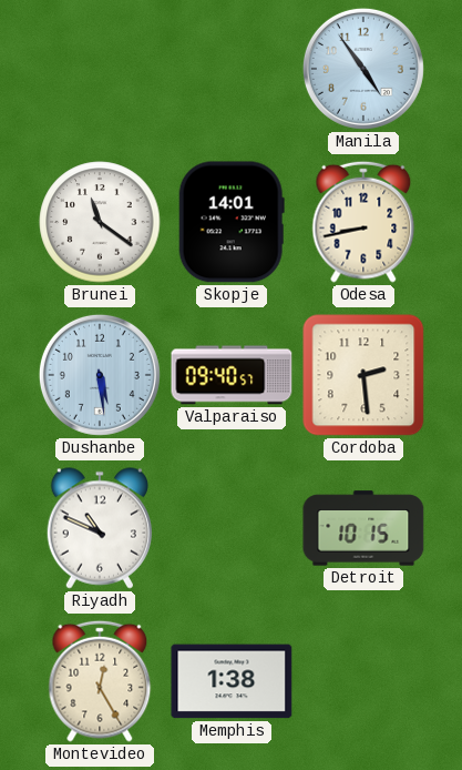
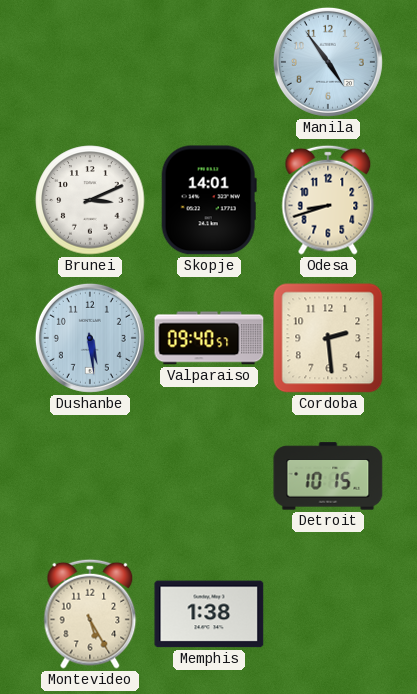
Brunei: 11:21 -> 3:11
Odesa: 8:43 -> 8:42
Riyadh: 10:49 -> none
Montevideo: 12:25 -> 5:25
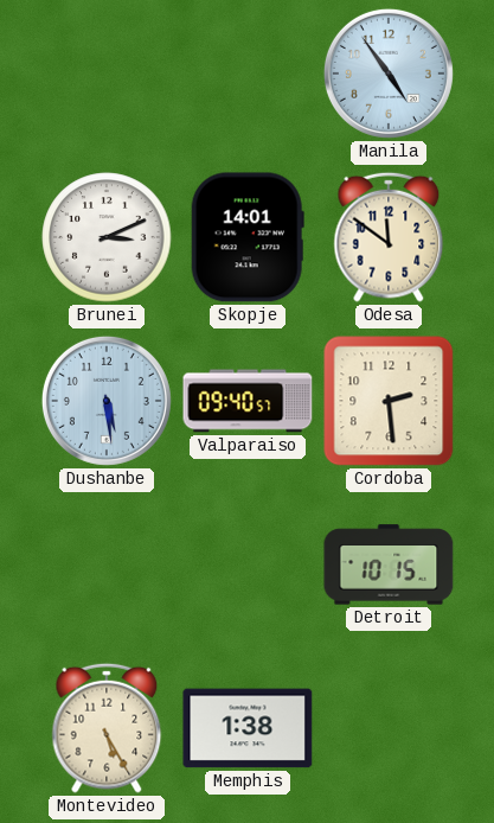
Odesa: 8:42 -> 11:51
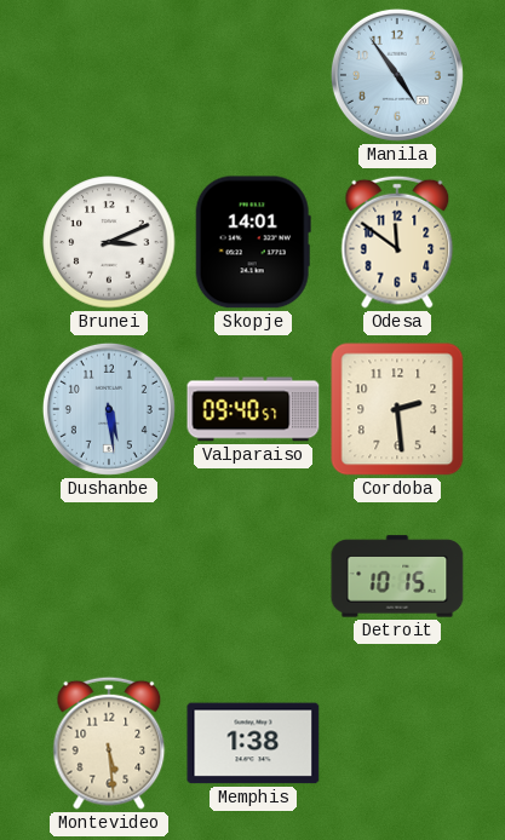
Montevideo: 5:25 -> 5:29
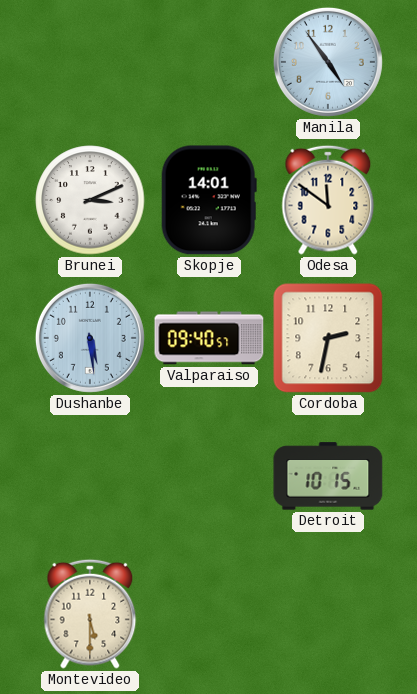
Cordoba: 2:29 -> 2:32
Montevideo: 5:29 -> 5:30
Memphis: 1:38 -> none
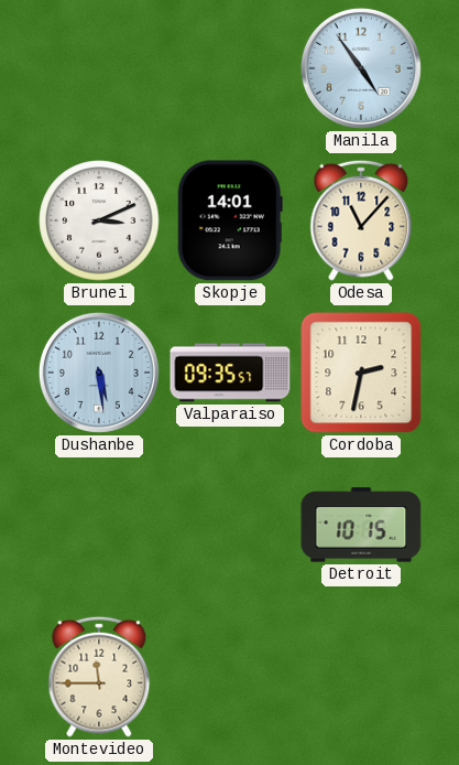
Odesa: 11:51 -> 11:07
Valparaiso: 09:40 -> 09:35
Montevideo: 5:30 -> 11:45
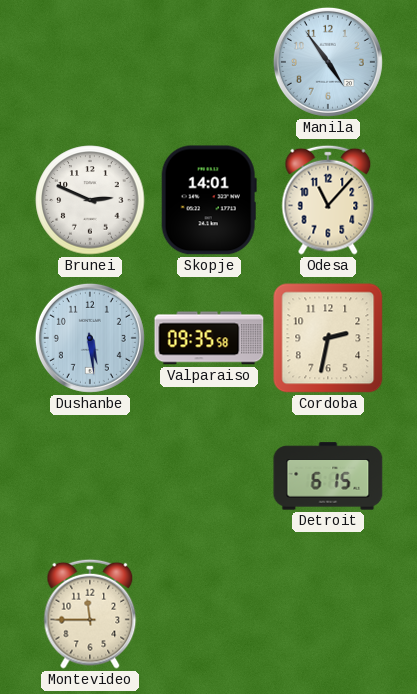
Brunei: 3:11 -> 2:49
Valparaiso: 09:35:57 -> 09:35:58
Detroit: 10:15 -> 6:15
